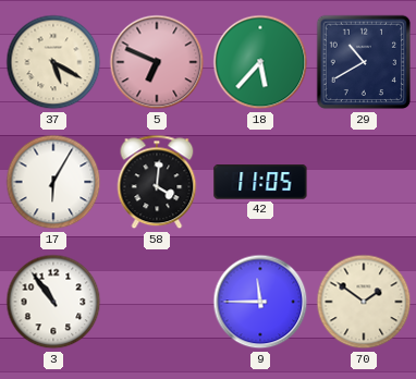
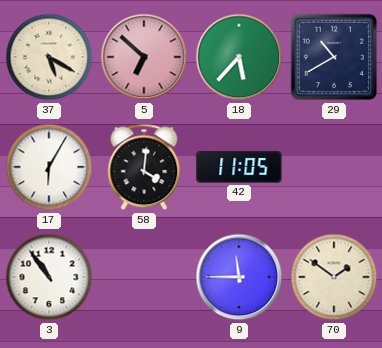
5: 6:49 -> 6:52
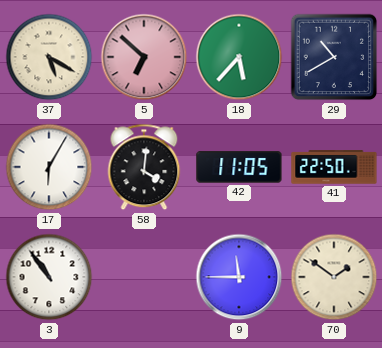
41: none -> 22:50
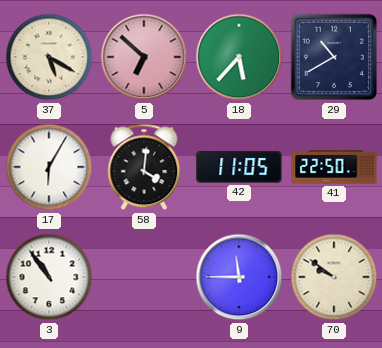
70: 1:51 -> 9:51
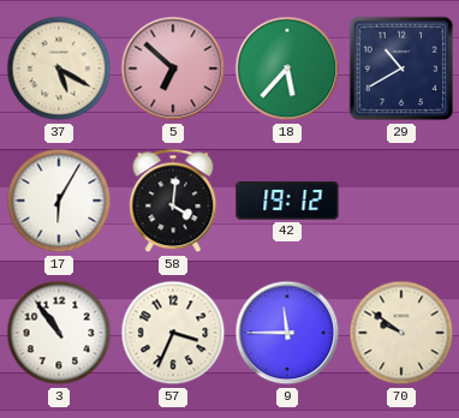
42: 11:05 -> 19:12
41: 22:50 -> none
57: none -> 3:34
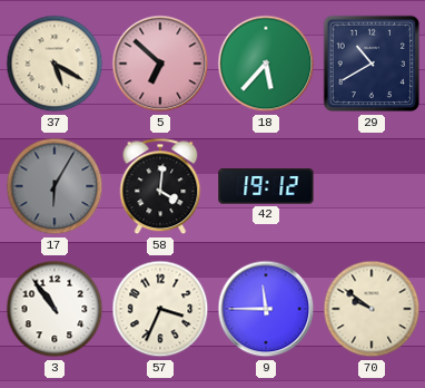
17 dial: white -> grey
